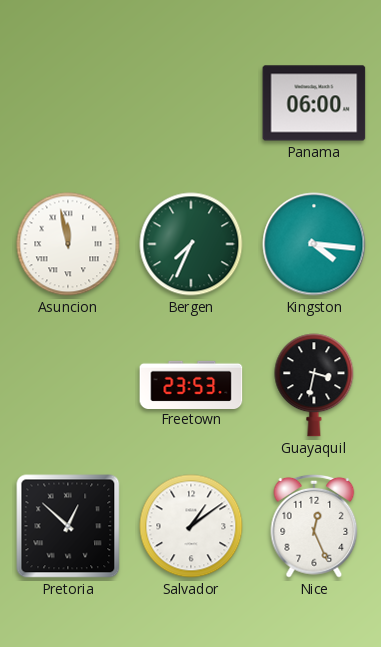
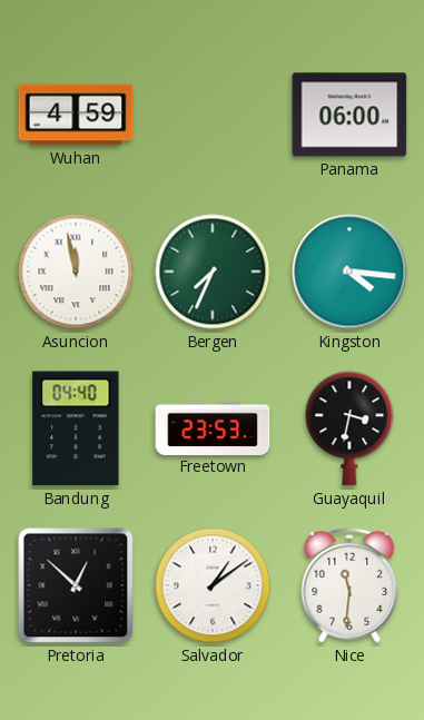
Wuhan: none -> 4:59
Bandung: none -> 04:40
Nice: 12:26 -> 11:31
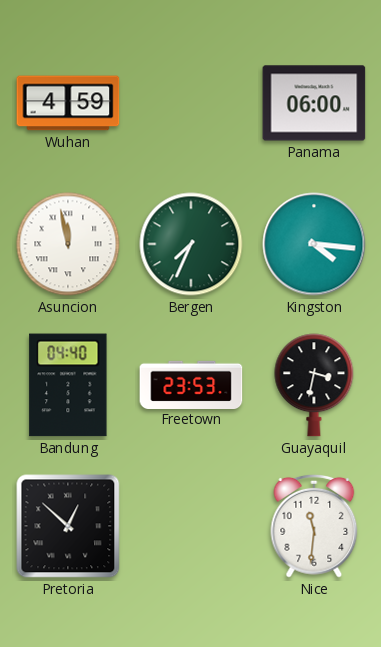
Salvador: 1:09 -> none
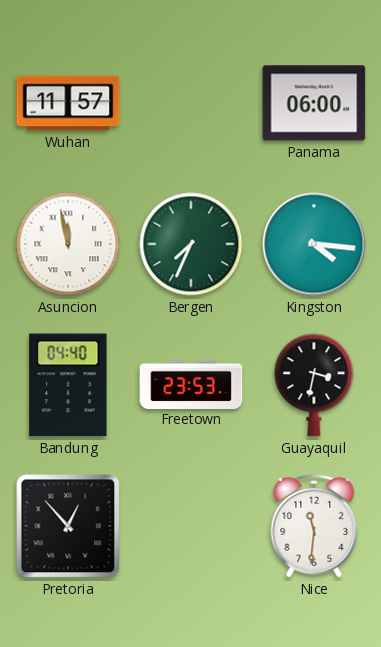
Wuhan: 4:59 -> 11:57
Pretoria: 12:52 -> 12:53
